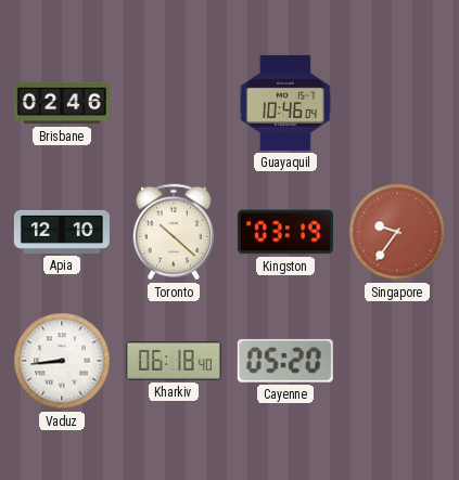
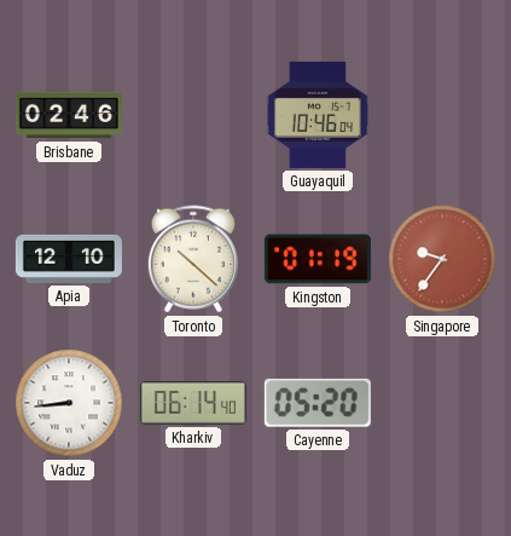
Kingston: 03:19 -> 01:19
Kharkiv: 06:18 -> 06:14
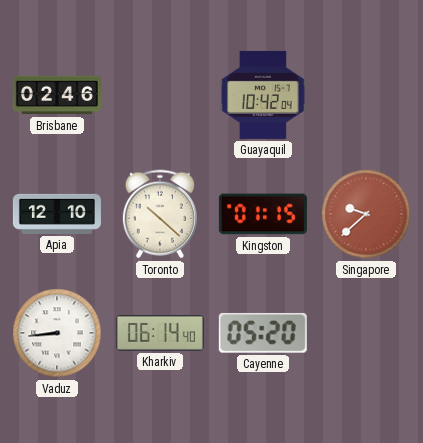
Guayaquil: 10:46 -> 10:42
Kingston: 01:19 -> 01:15
Singapore: 9:36 -> 9:38
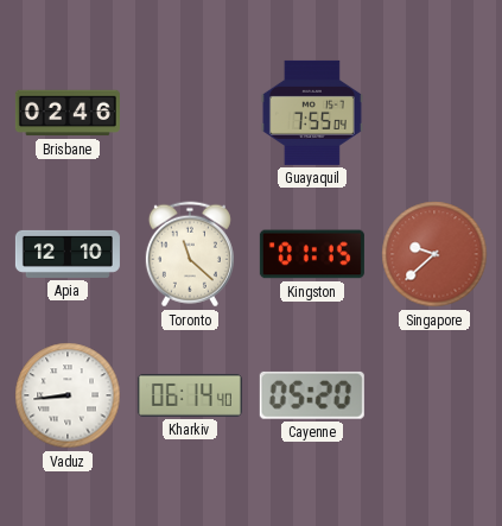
Guayaquil: 10:42 -> 7:55
Toronto: 10:22 -> 11:22
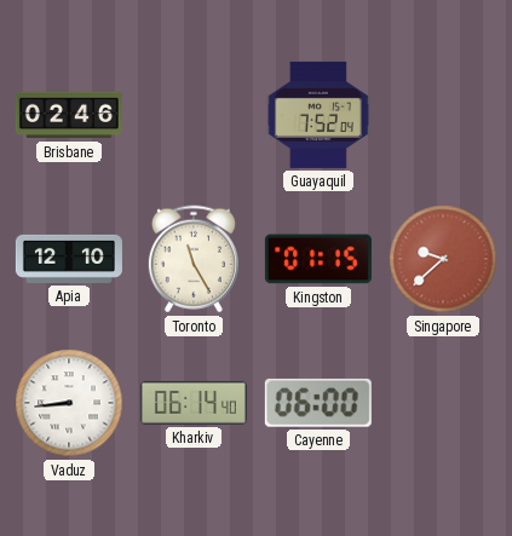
Guayaquil: 7:55 -> 7:52
Toronto: 11:22 -> 11:25
Cayenne: 05:20 -> 06:00
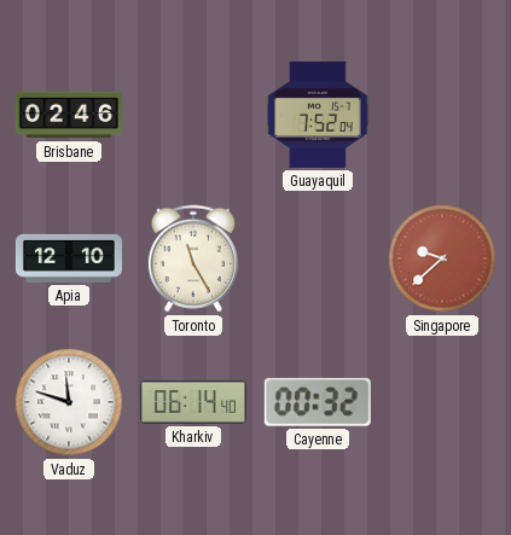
Kingston: 01:15 -> none
Vaduz: 8:44 -> 11:48
Cayenne: 06:00 -> 00:32
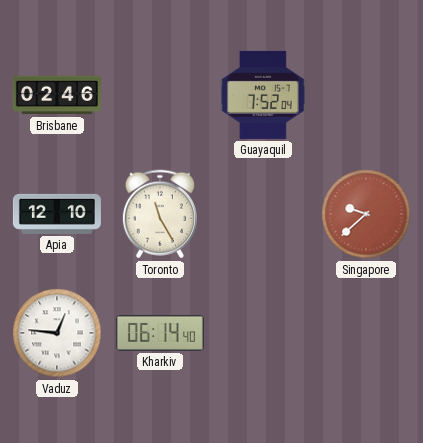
Vaduz: 11:48 -> 12:46
Cayenne: 00:32 -> none
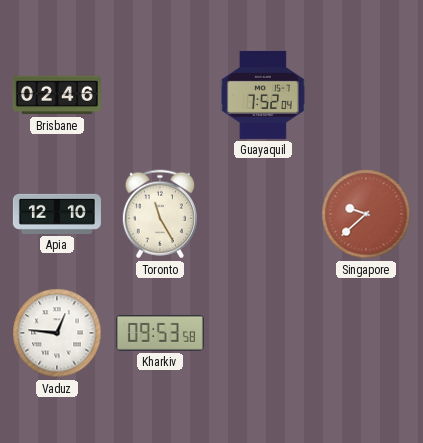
Kharkiv: 06:14 -> 09:53
